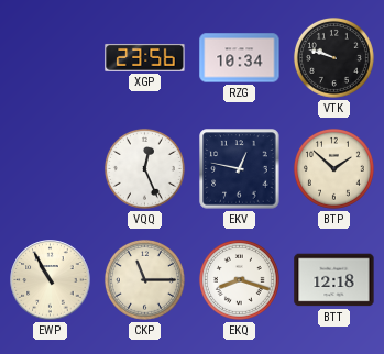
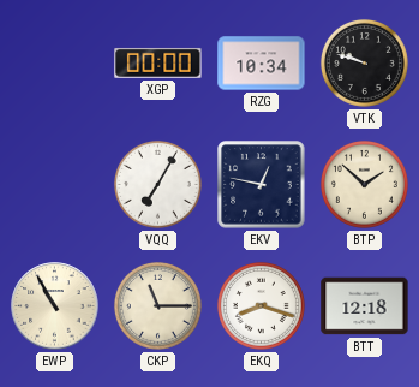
XGP: 23:56 -> 00:00
VQQ: 12:26 -> 7:05
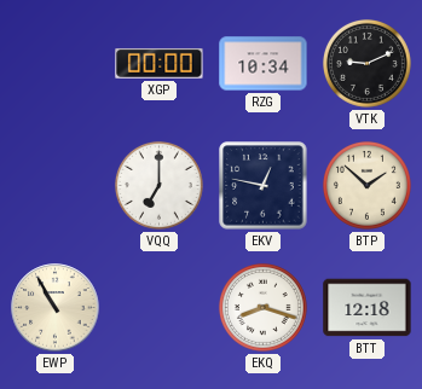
VTK: 9:48 -> 9:11
VQQ: 7:05 -> 7:00
CKP: 11:15 -> none
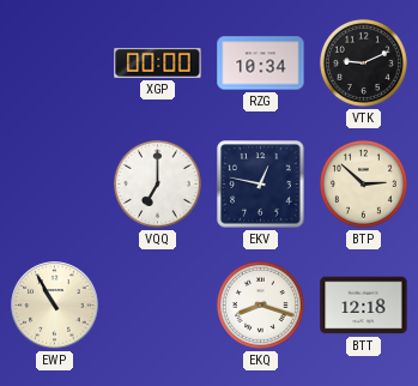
BTP: 1:52 -> 2:52
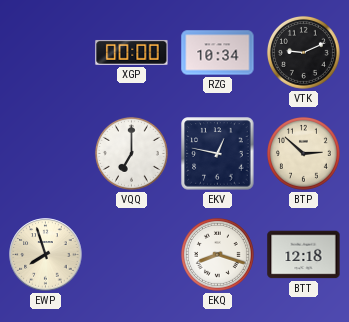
EWP: 10:55 -> 7:57
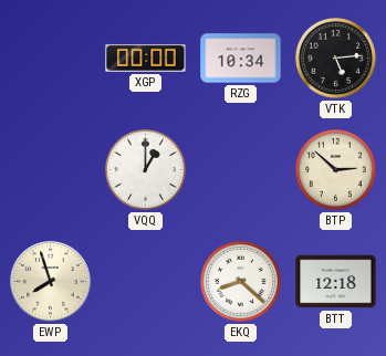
VTK: 9:11 -> 5:14
VQQ: 7:00 -> 1:00
EKV: 12:47 -> none
EKQ: 8:18 -> 8:22
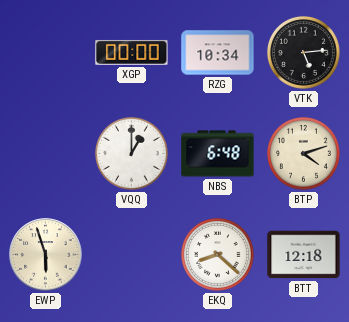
NBS: none -> 6:48
BTP: 2:52 -> 4:12
EWP: 7:57 -> 5:57
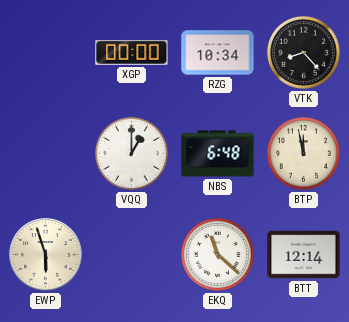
VTK: 5:14 -> 8:23
BTP: 4:12 -> 11:58
EKQ: 8:22 -> 11:22
BTT: 12:18 -> 12:14
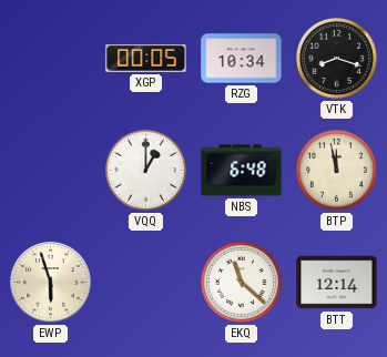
XGP: 00:00 -> 00:05
VTK: 8:23 -> 8:18
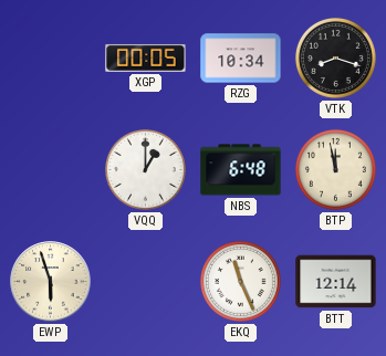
EKQ: 11:22 -> 11:26
